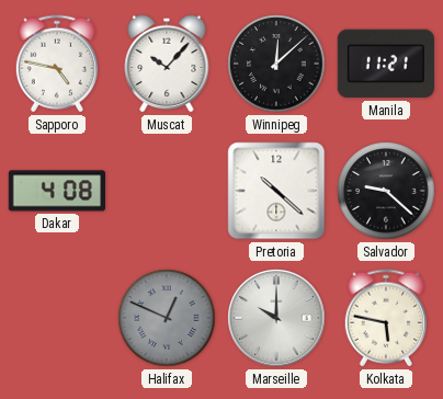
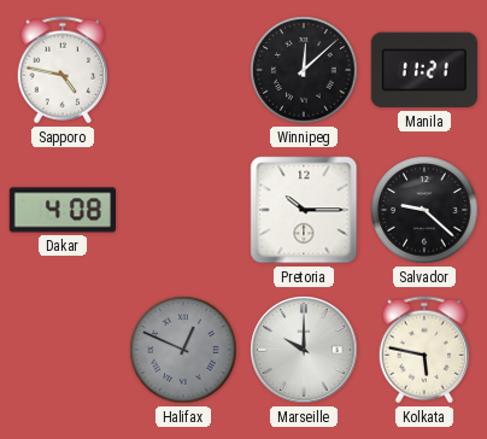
Muscat: 10:07 -> none
Pretoria: 10:22 -> 10:15
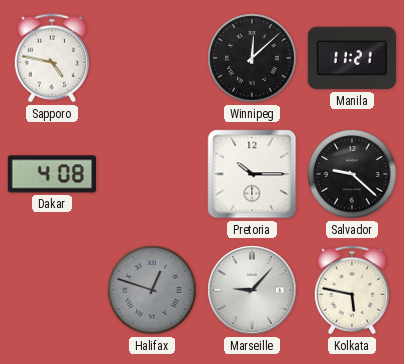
Halifax: 12:49 -> 12:48
Marseille: 10:00 -> 9:07
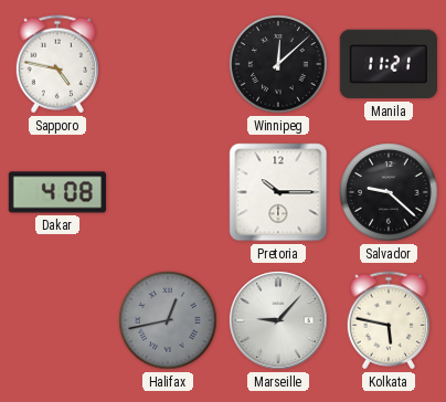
Halifax: 12:48 -> 12:43
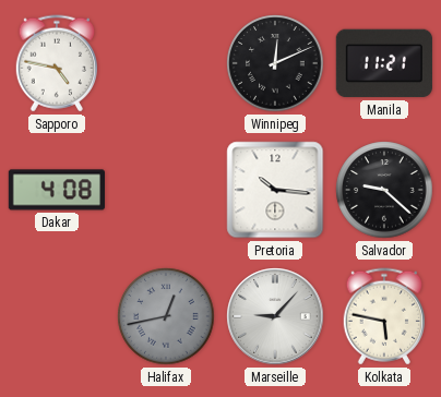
Winnipeg: 12:08 -> 12:11
Pretoria: 10:15 -> 10:16
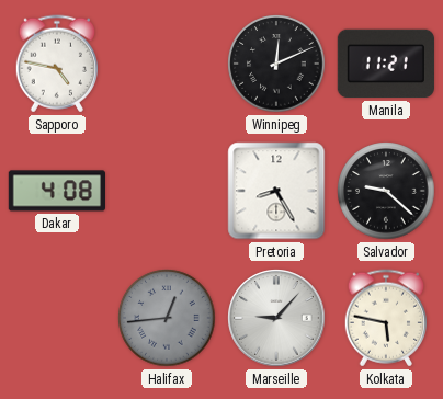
Pretoria: 10:16 -> 8:25
Halifax: 12:43 -> 12:44
